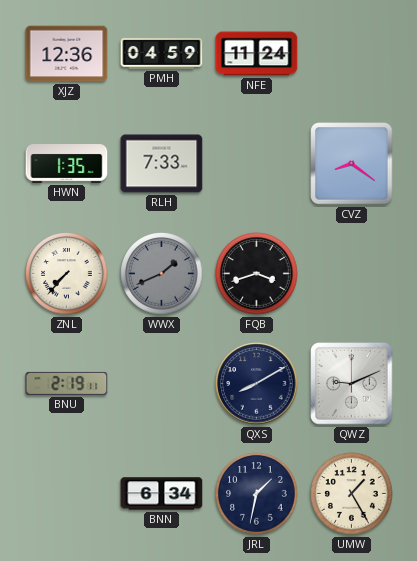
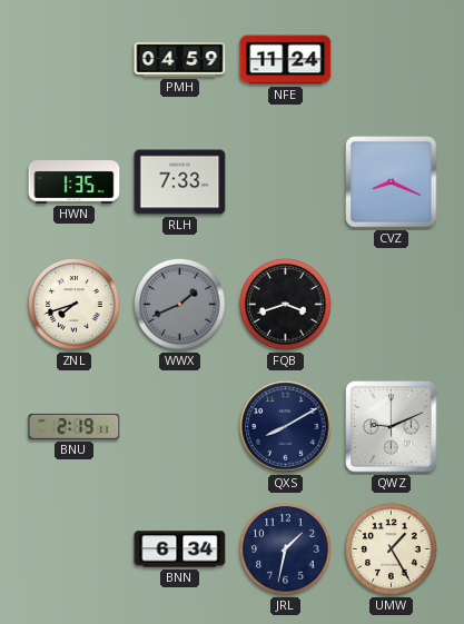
XJZ: 12:36 -> none
CVZ: 8:21 -> 8:19
ZNL: 7:37 -> 7:42
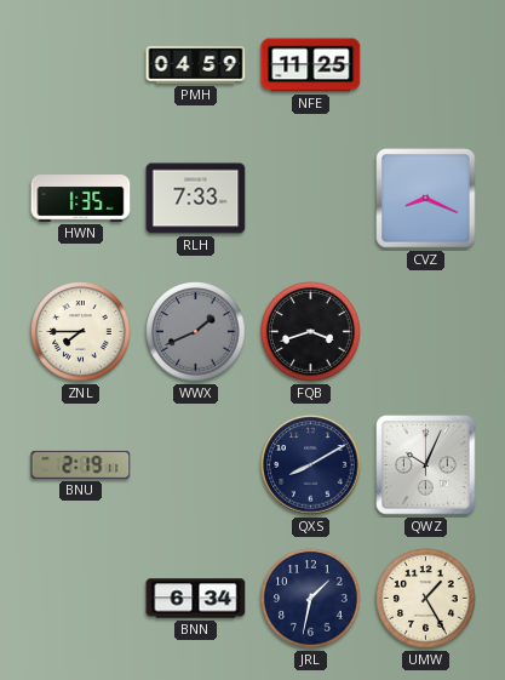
NFE: 11:24 -> 11:25
ZNL: 7:42 -> 7:45
QWZ: 9:11 -> 10:04
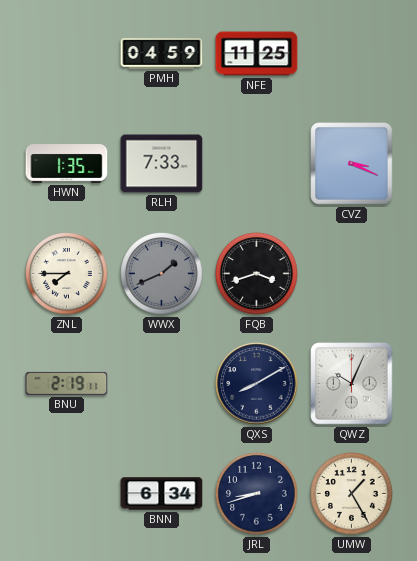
CVZ: 8:19 -> 3:19
JRL: 1:32 -> 8:42
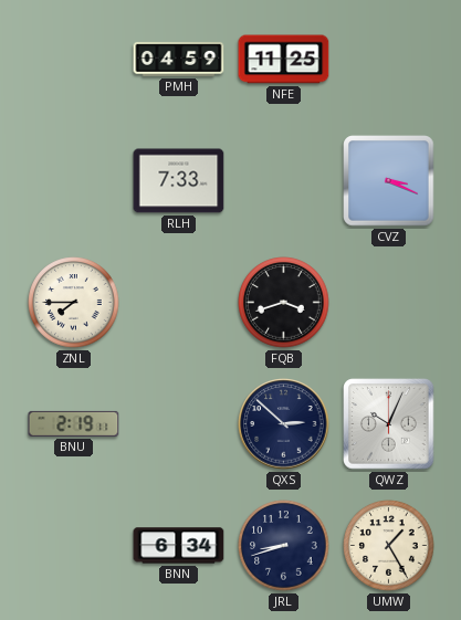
HWN: 1:35 -> none
WWX: 1:41 -> none
QXS: 8:10 -> 2:52
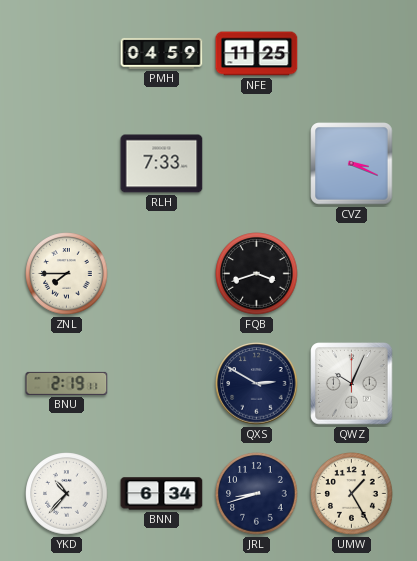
QXS: 2:52 -> 2:50
YKD: none -> 10:37
